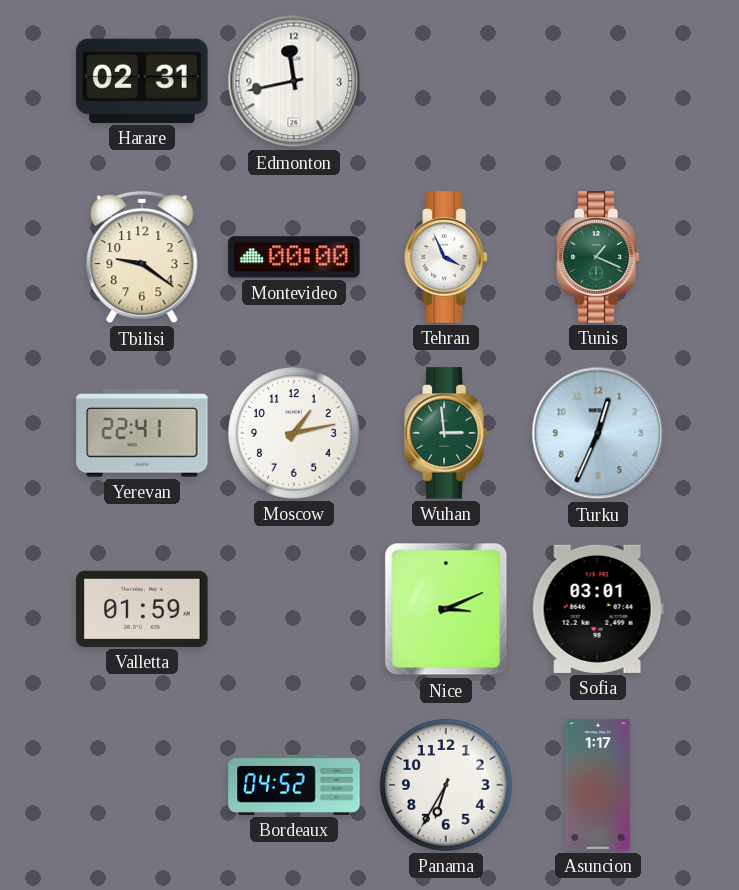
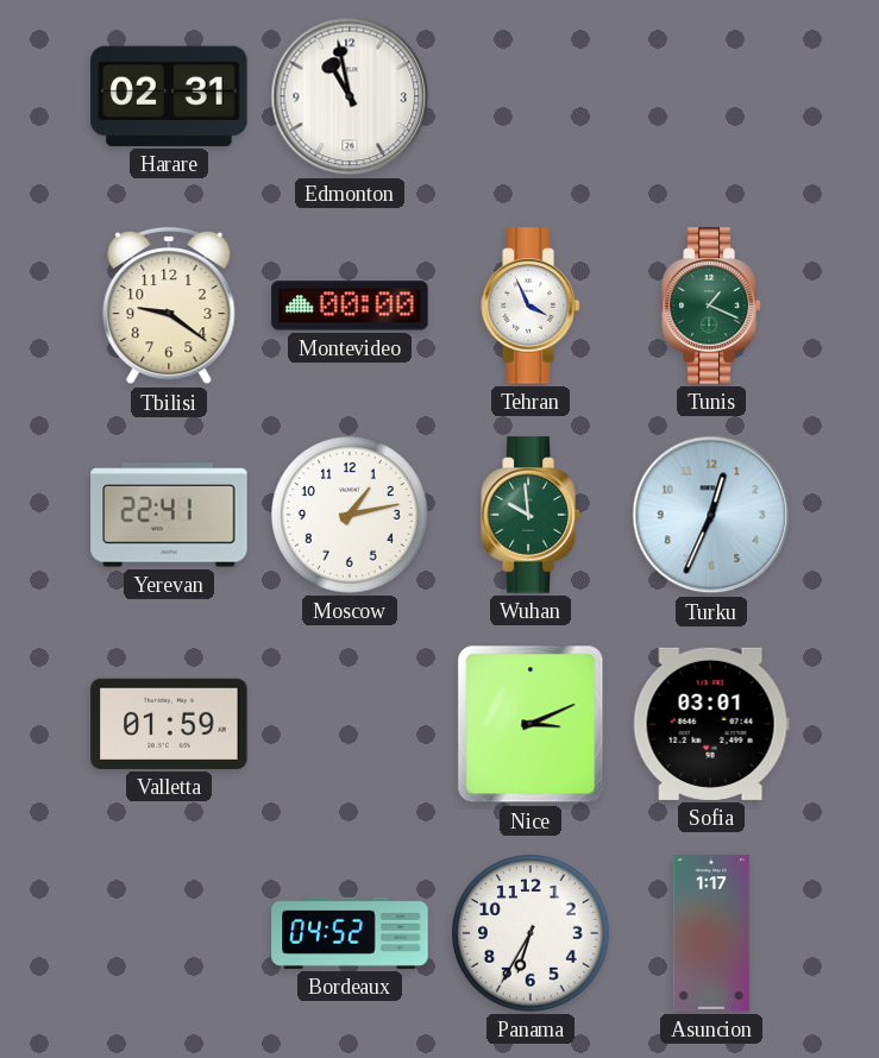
Edmonton: 11:43 -> 10:58
Wuhan: 2:59 -> 9:59
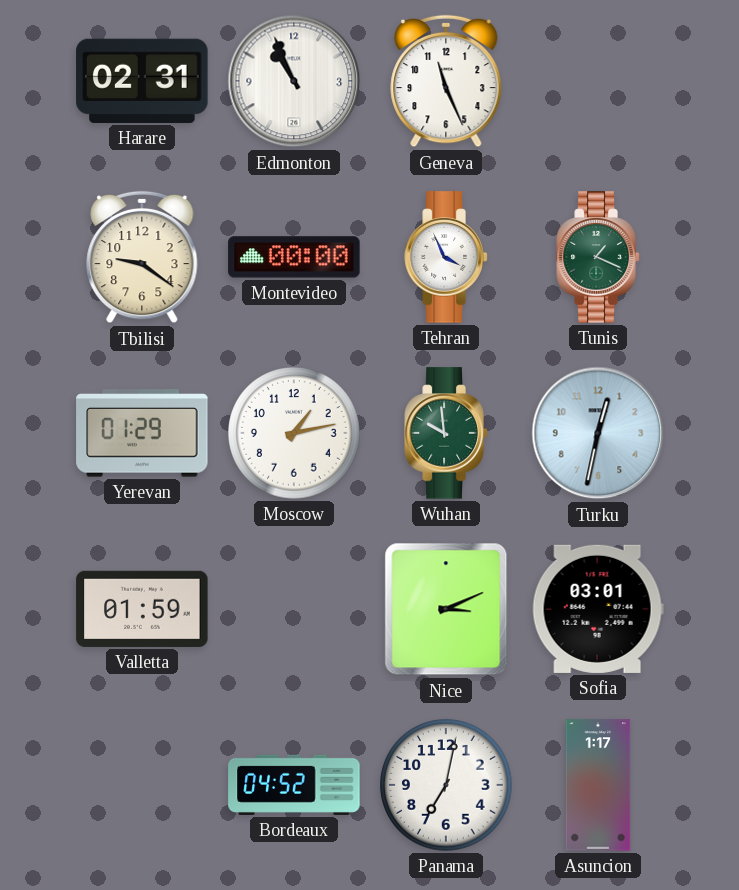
Edmonton: 10:58 -> 10:56
Geneva: none -> 11:26
Yerevan: 22:41 -> 01:29
Turku: 12:34 -> 12:32
Panama: 6:35 -> 7:02
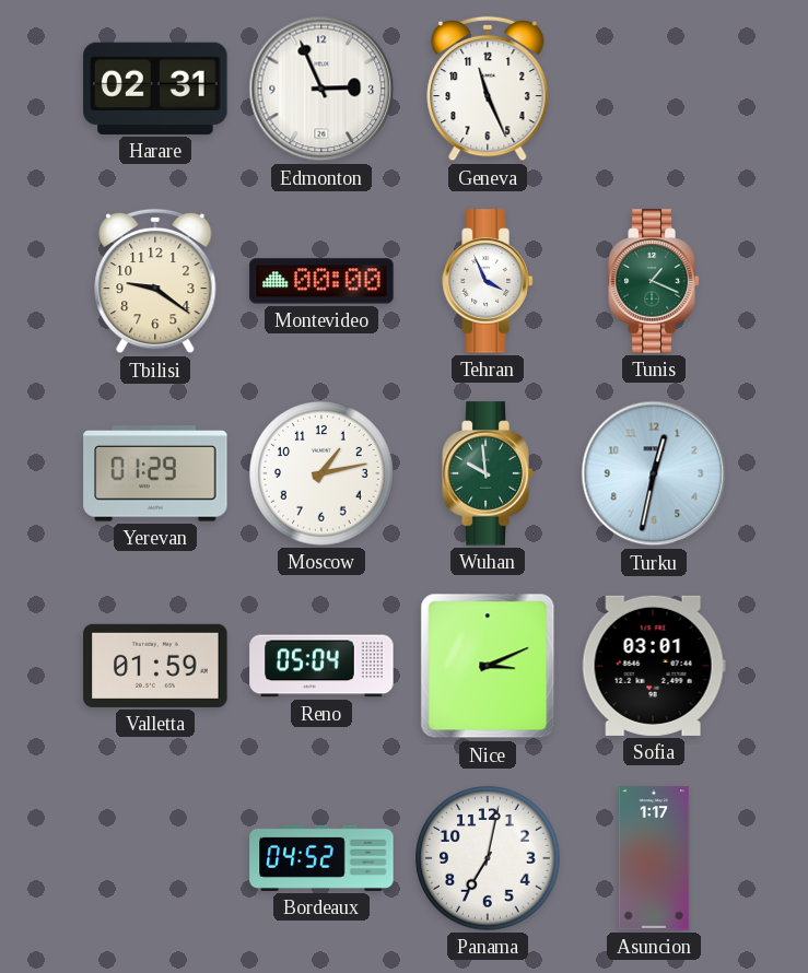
Edmonton: 10:56 -> 2:56
Reno: none -> 05:04
